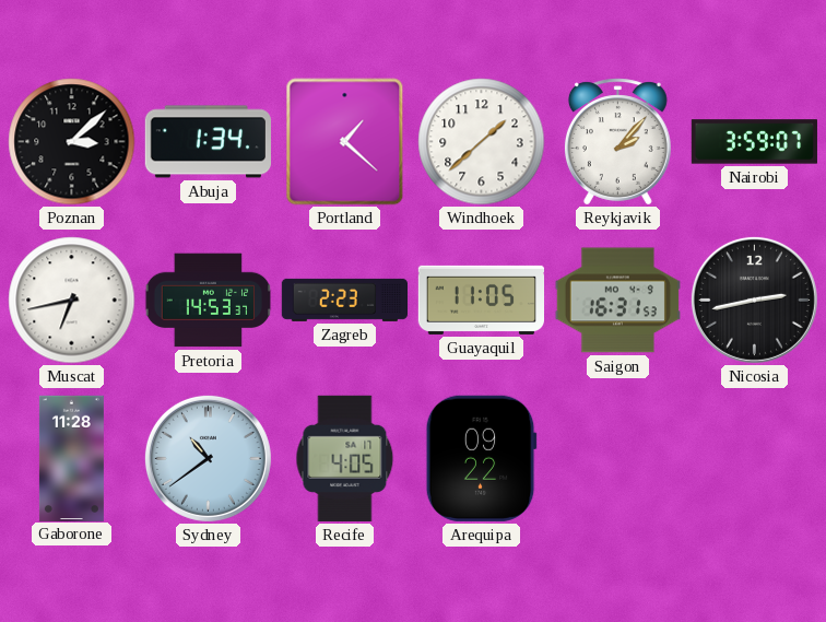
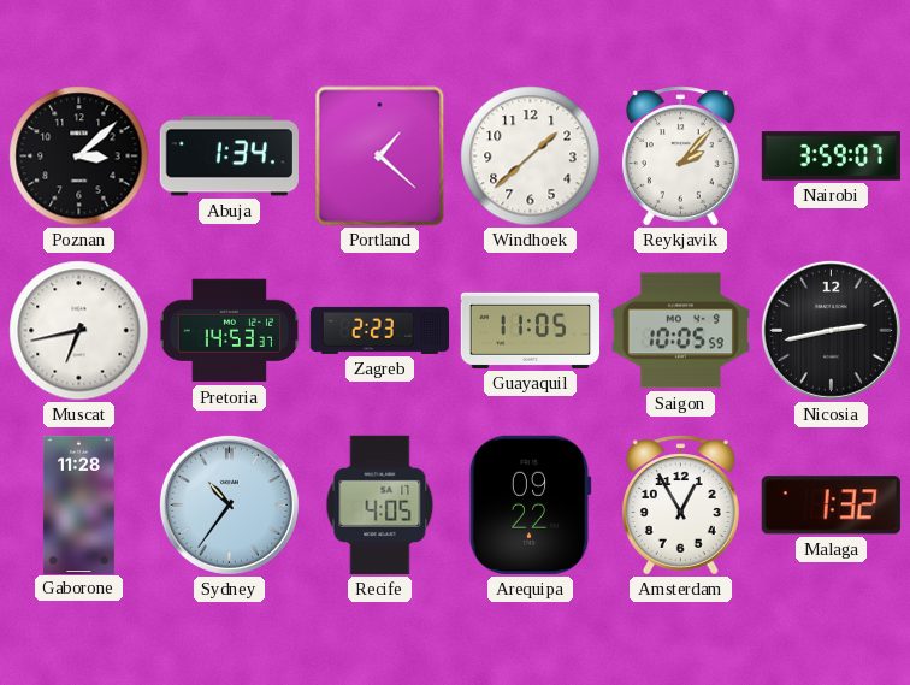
Saigon: 16:31 -> 10:05
Sydney: 10:39 -> 10:36
Amsterdam: none -> 12:55
Malaga: none -> 1:32
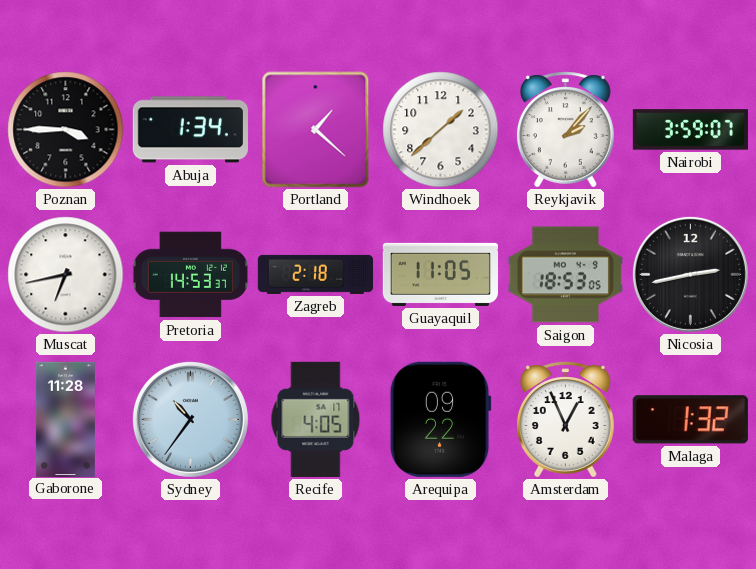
Poznan: 3:08 -> 3:45
Zagreb: 2:23 -> 2:18
Saigon: 10:05 -> 18:53
Amsterdam: 12:55 -> 12:56
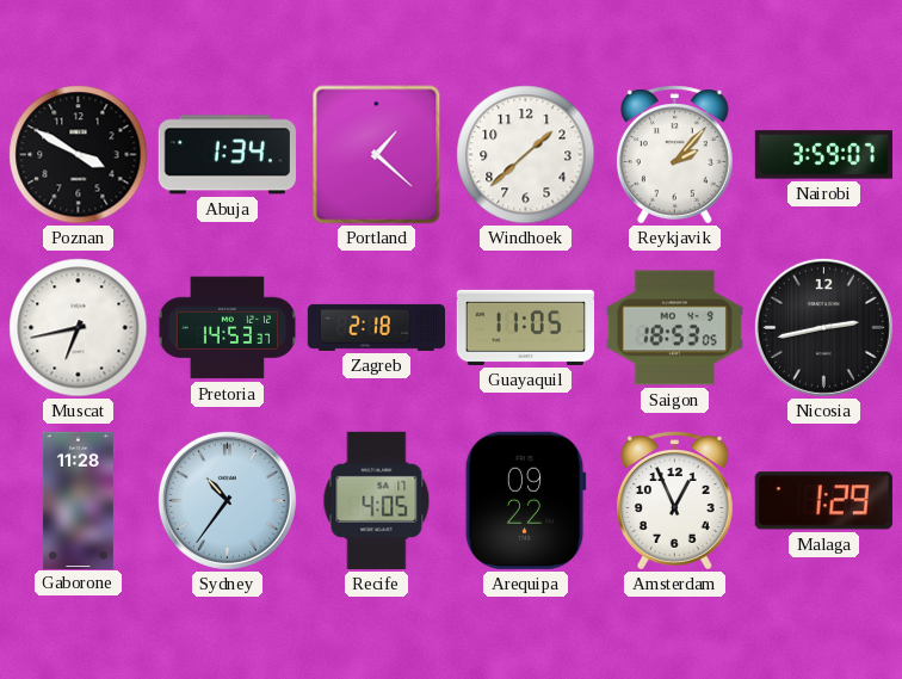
Poznan: 3:45 -> 3:50
Malaga: 1:32 -> 1:29
